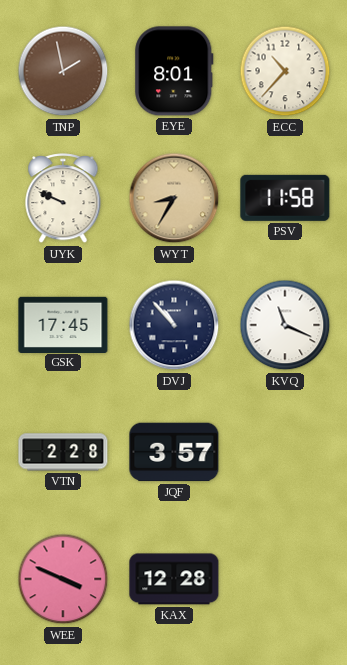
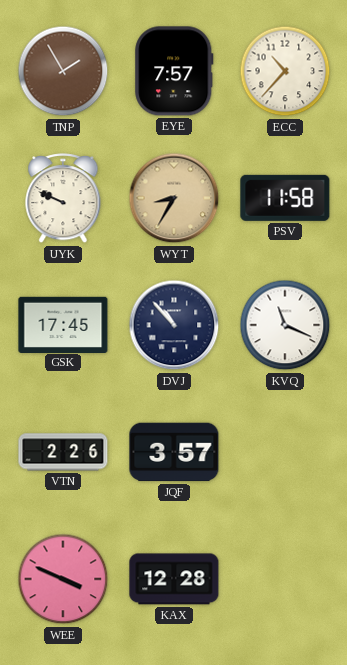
TNP: 1:58 -> 1:55
EYE: 8:01 -> 7:57
VTN: 2:28 -> 2:26
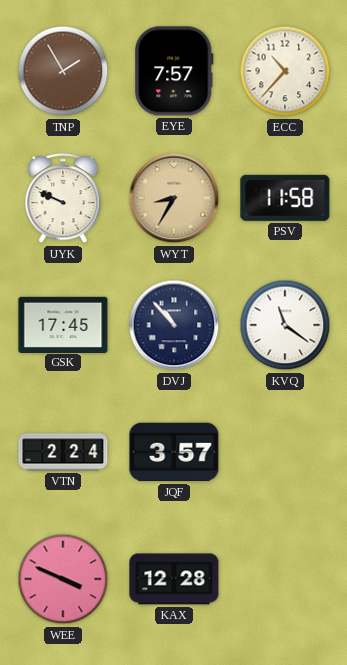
KVQ: 11:19 -> 11:21
VTN: 2:26 -> 2:24
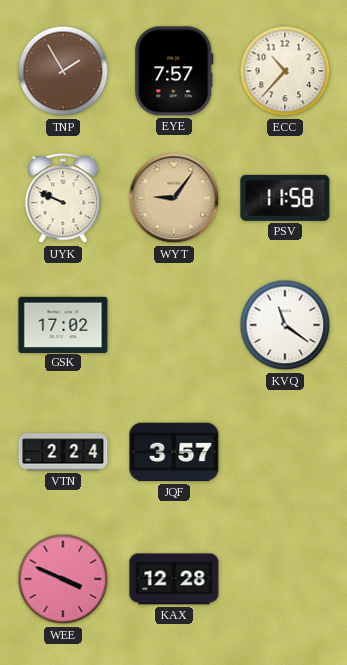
WYT: 8:35 -> 9:06
GSK: 17:45 -> 17:02
DVJ: 10:53 -> none
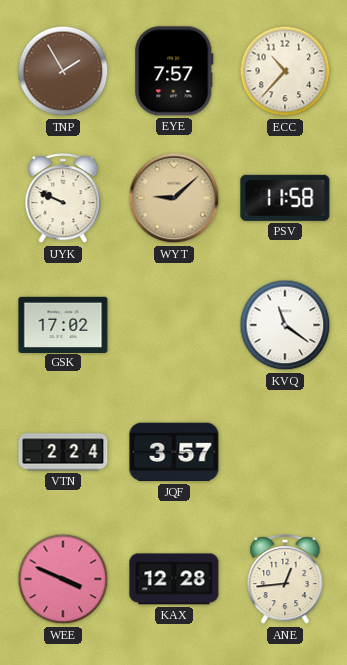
WYT: 9:06 -> 9:08
ANE: none -> 12:44
